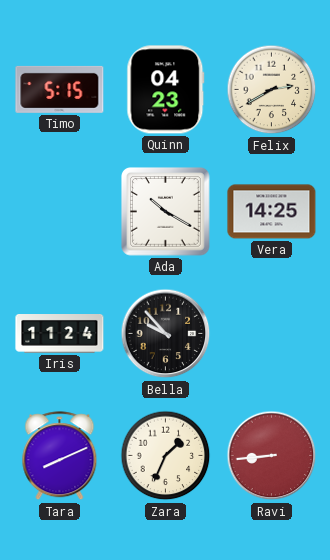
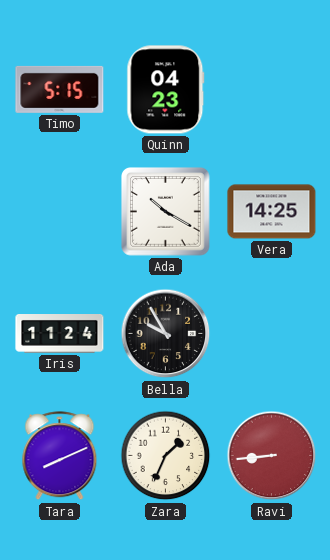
Felix: 2:40 -> none
Bella: 9:53 -> 9:55
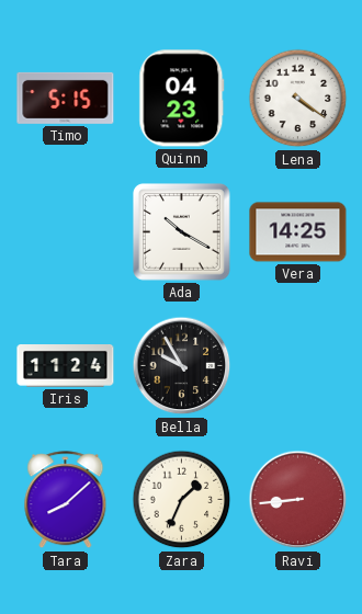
Lena: none -> 4:21
Tara: 8:11 -> 8:08
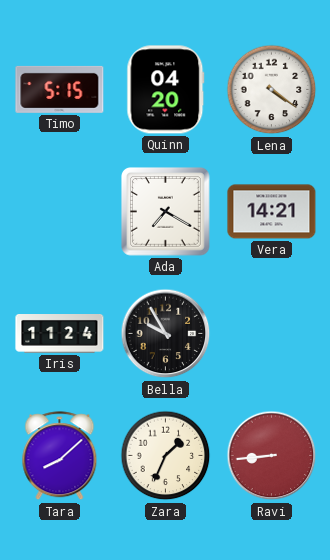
Quinn: 04:23 -> 04:20
Ada: 10:20 -> 7:20
Vera: 14:25 -> 14:21
